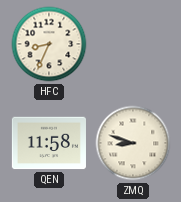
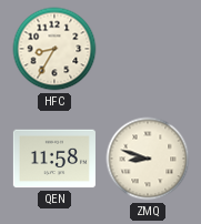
HFC: 8:34 -> 8:35
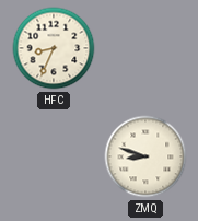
HFC: 8:35 -> 8:34
QEN: 11:58 -> none
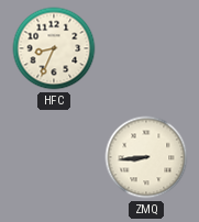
ZMQ: 8:48 -> 8:44
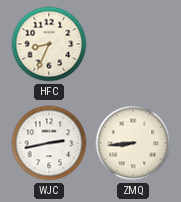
WJC: none -> 2:43
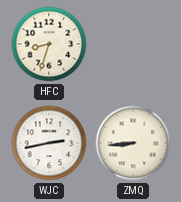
HFC: 8:34 -> 8:33
